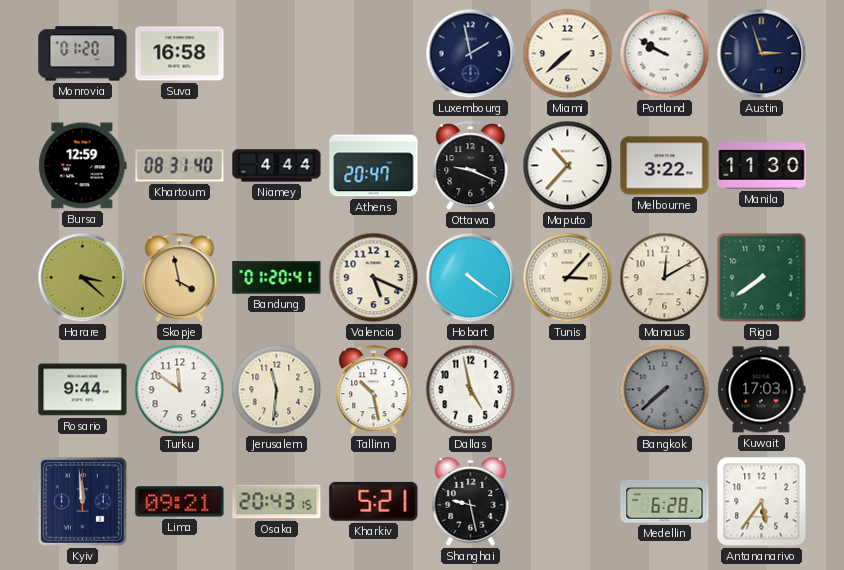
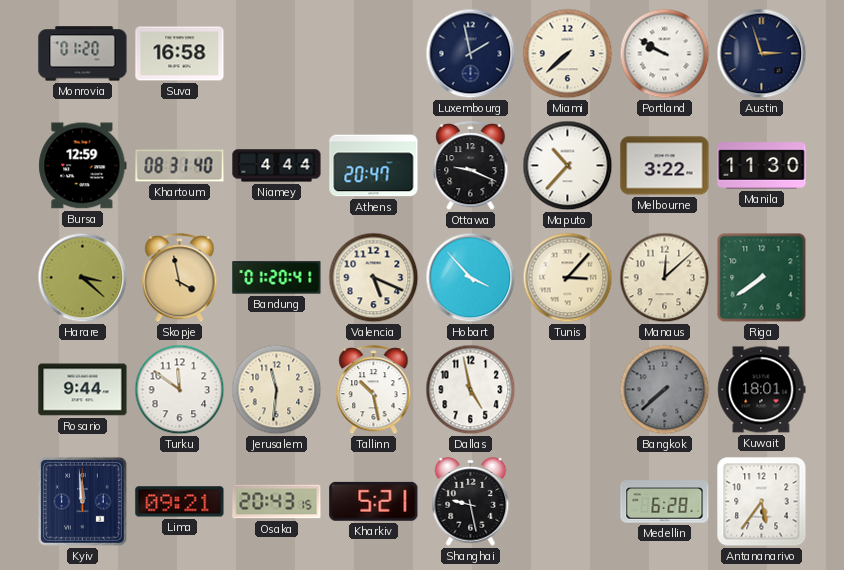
Hobart: 4:21 -> 3:53
Manaus: 12:10 -> 12:08
Kuwait: 17:03 -> 18:01
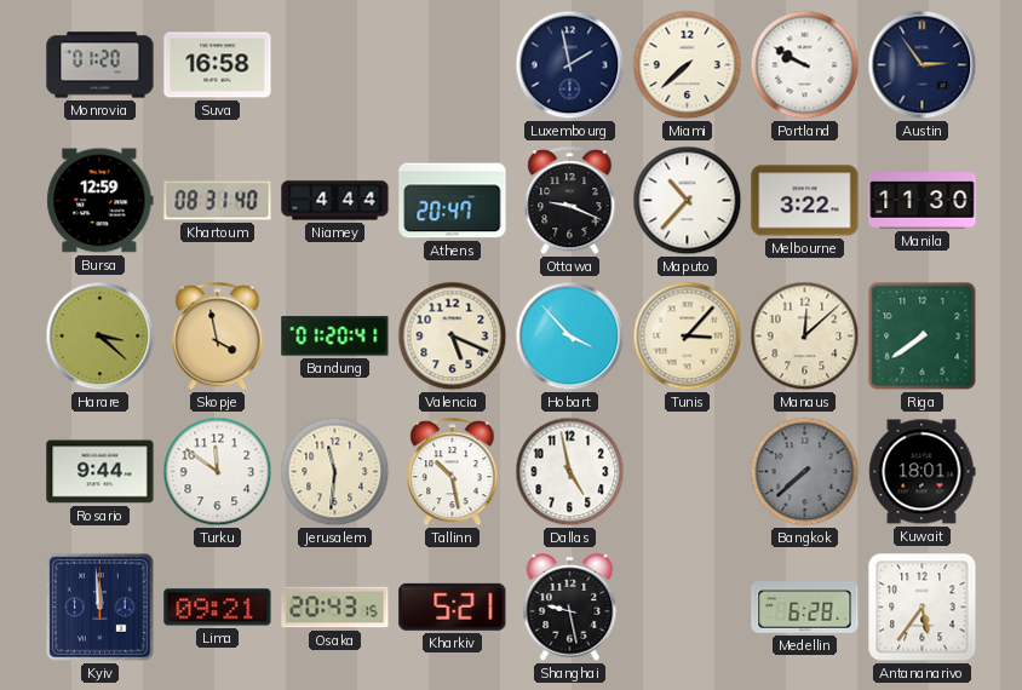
Austin: 2:57 -> 2:54
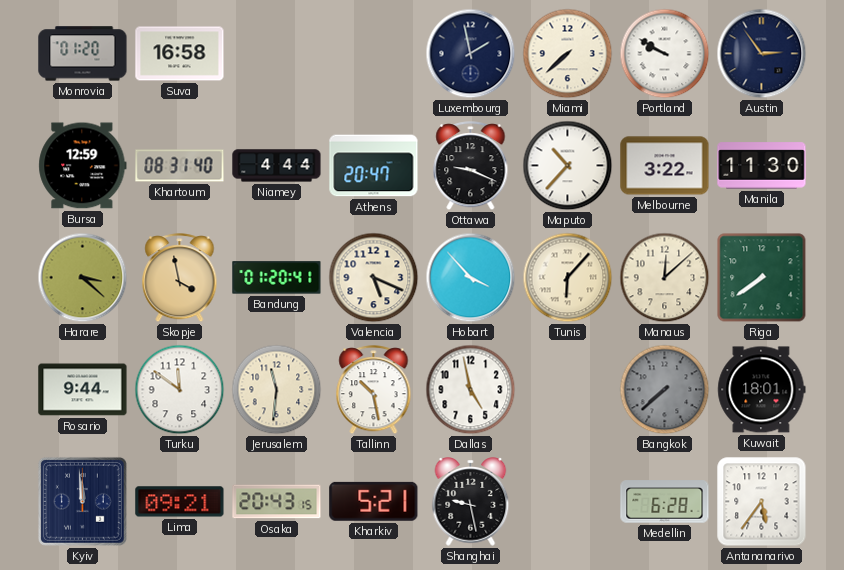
Tunis: 3:07 -> 6:07
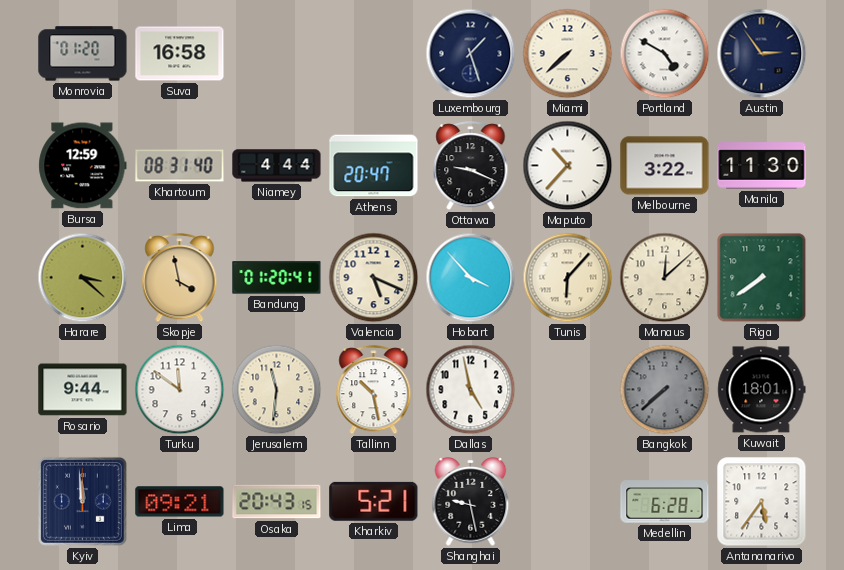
Luxembourg: 1:58 -> 1:27
Portland: 9:50 -> 4:50
